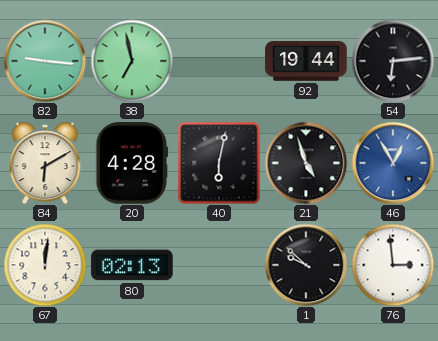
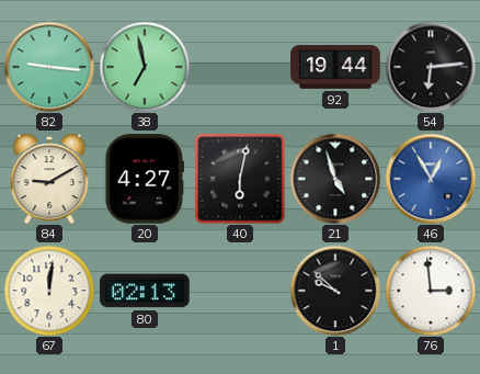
84: 6:10 -> 9:10
20: 4:28 -> 4:27
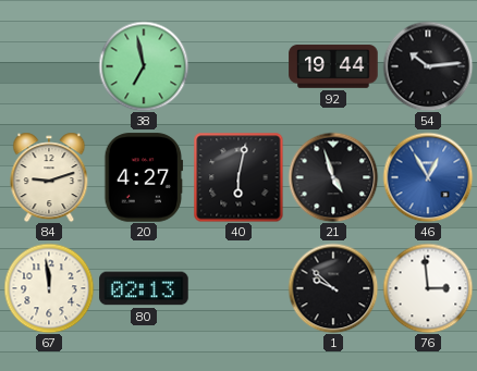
82: 9:16 -> none
54: 6:14 -> 10:14
84: 9:10 -> 9:12
67: 12:01 -> 11:59
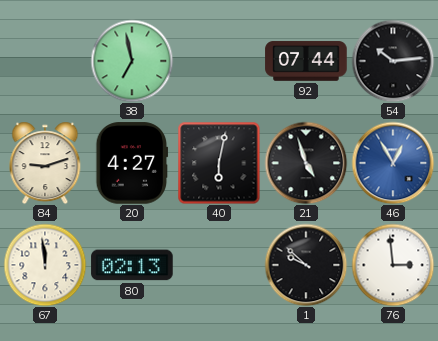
92: 19:44 -> 07:44
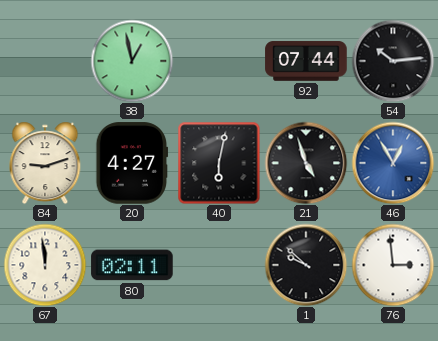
38: 6:58 -> 12:58
80: 02:13 -> 02:11
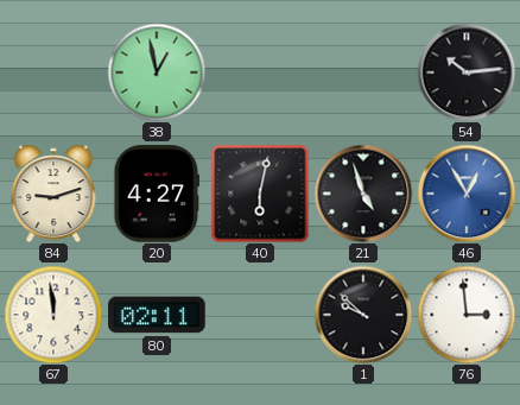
92: 07:44 -> none
